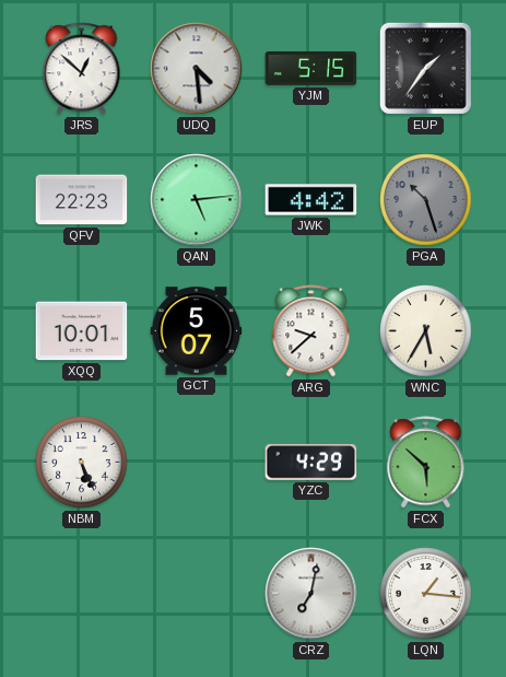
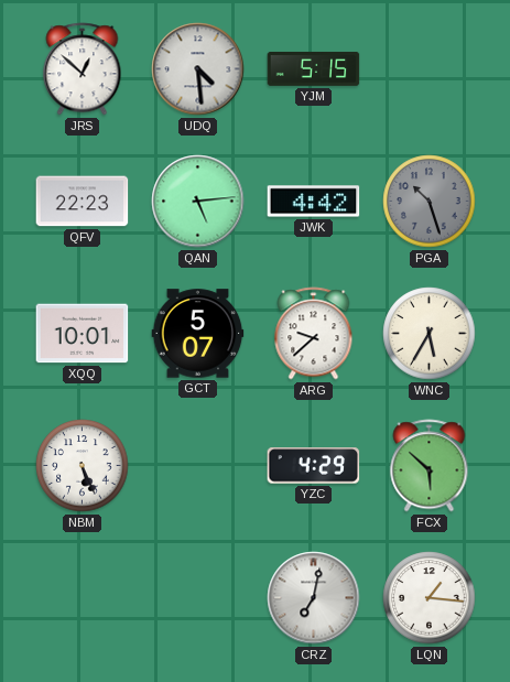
EUP: 1:36 -> none
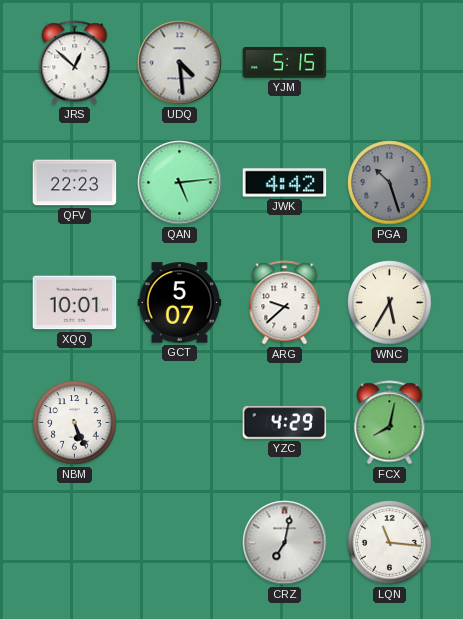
FCX: 5:52 -> 8:02
LQN: 1:16 -> 11:16
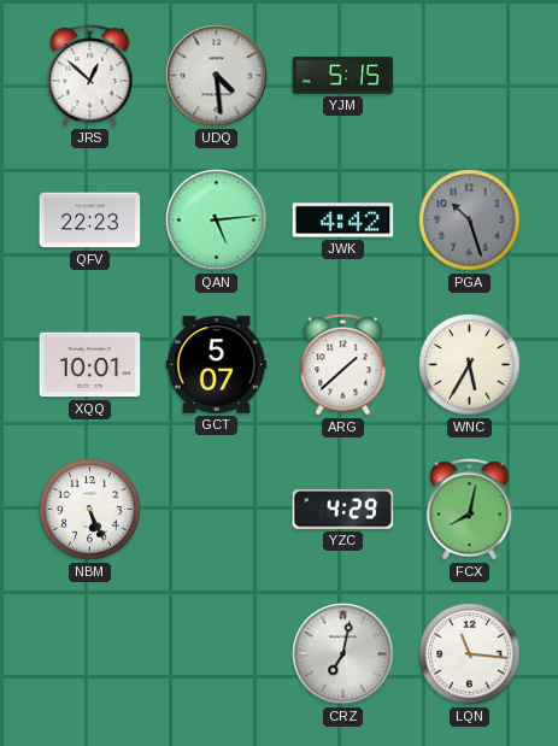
ARG: 9:38 -> 1:38
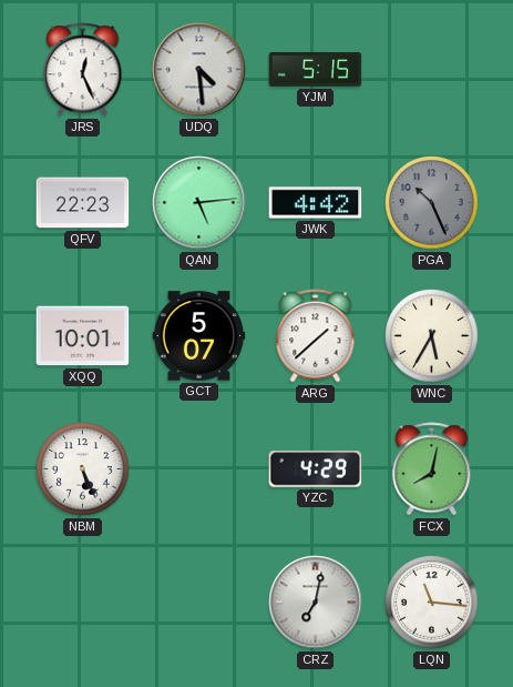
JRS: 12:52 -> 12:26
PGA: 10:27 -> 10:26
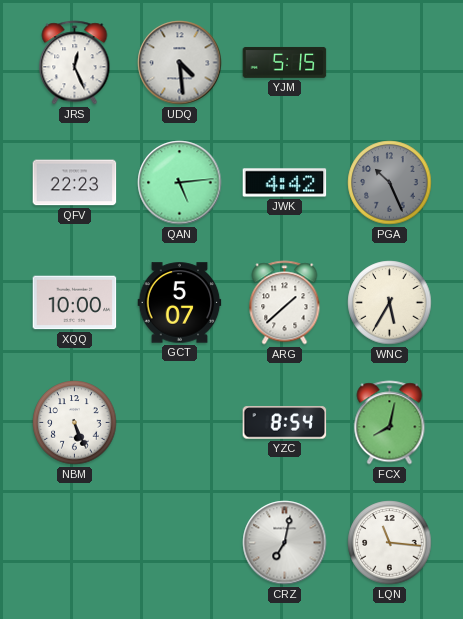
XQQ: 10:01 -> 10:00
YZC: 4:29 -> 8:54
